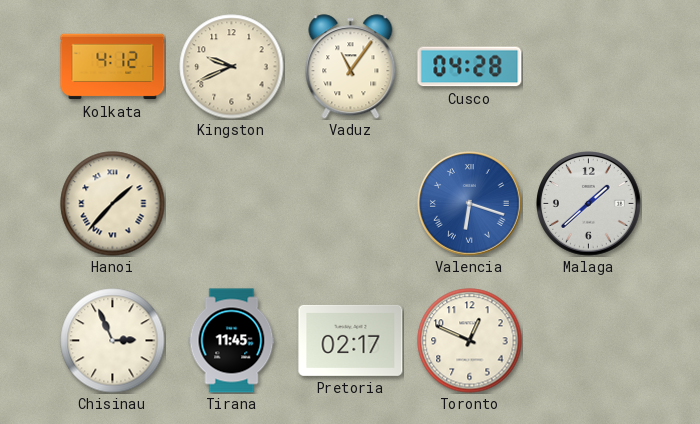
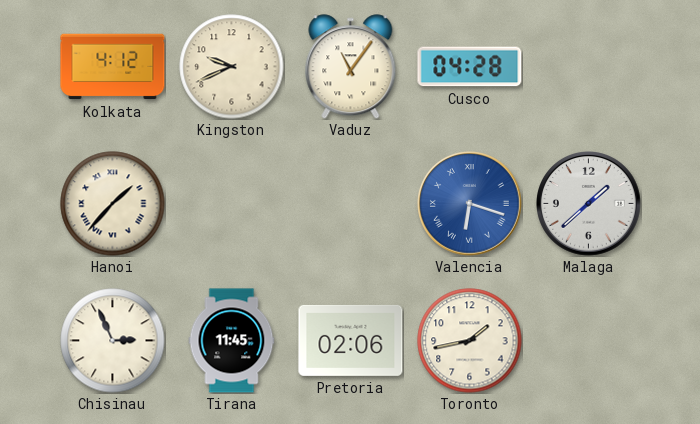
Pretoria: 02:17 -> 02:06
Toronto: 12:49 -> 1:43
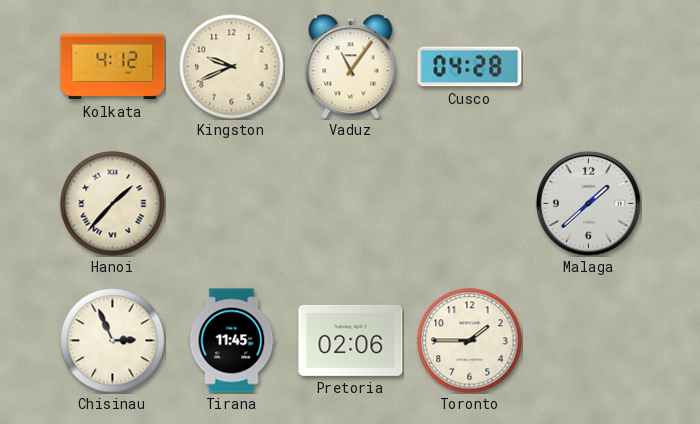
Valencia: 6:18 -> none
Toronto: 1:43 -> 1:45
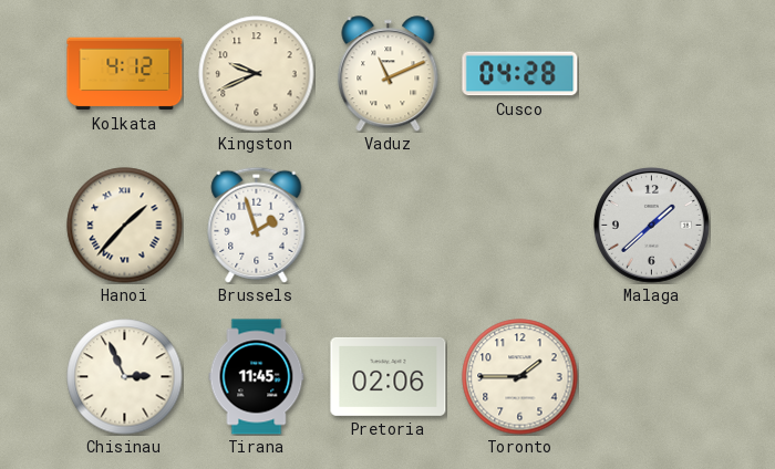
Vaduz: 11:06 -> 11:11
Brussels: none -> 1:57
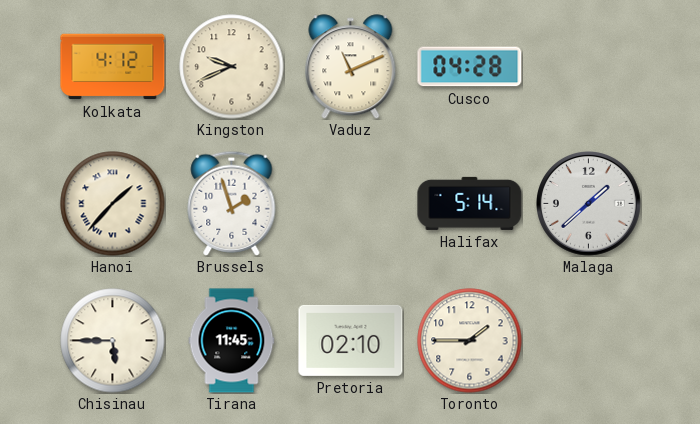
Halifax: none -> 5:14
Chisinau: 2:56 -> 5:45
Pretoria: 02:06 -> 02:10
